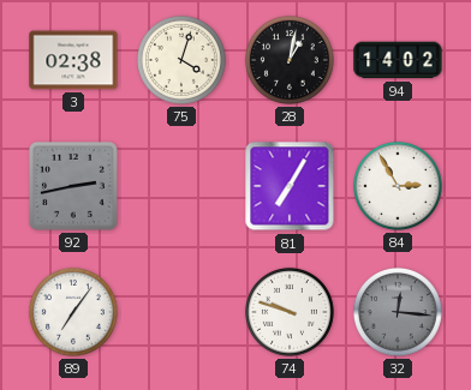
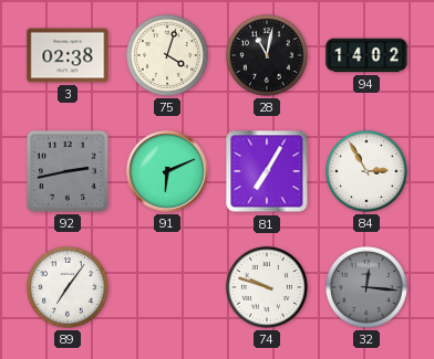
28: 1:02 -> 11:02
91: none -> 6:11
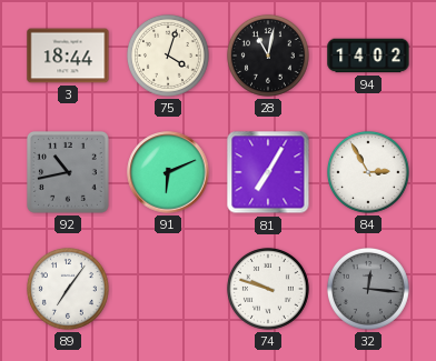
3: 02:38 -> 18:44
92: 2:43 -> 10:43
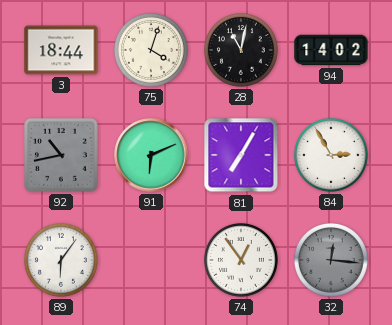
89: 7:06 -> 6:06
74: 9:48 -> 12:54
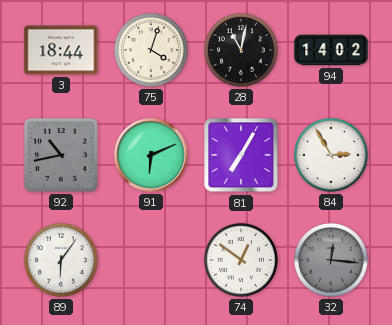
74: 12:54 -> 12:51
